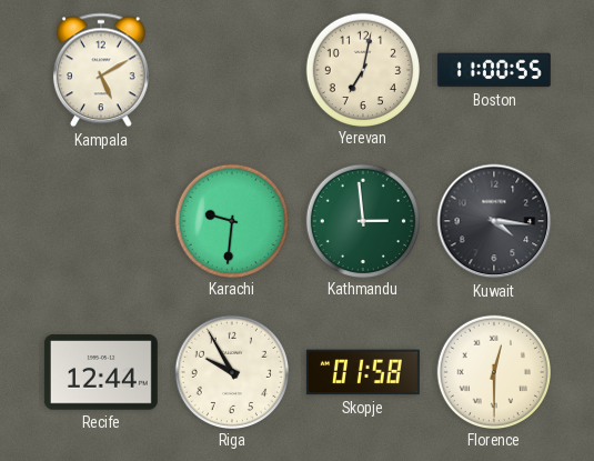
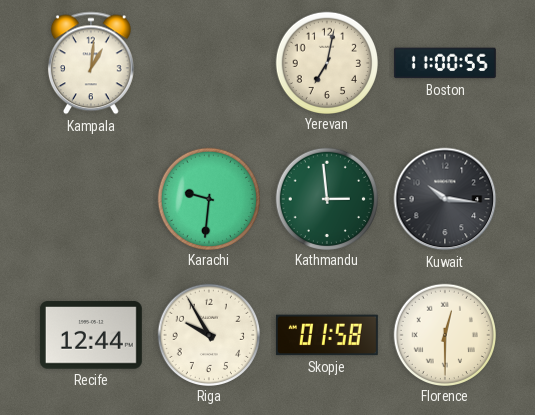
Kampala: 5:10 -> 1:01
Kuwait: 4:16 -> 10:16
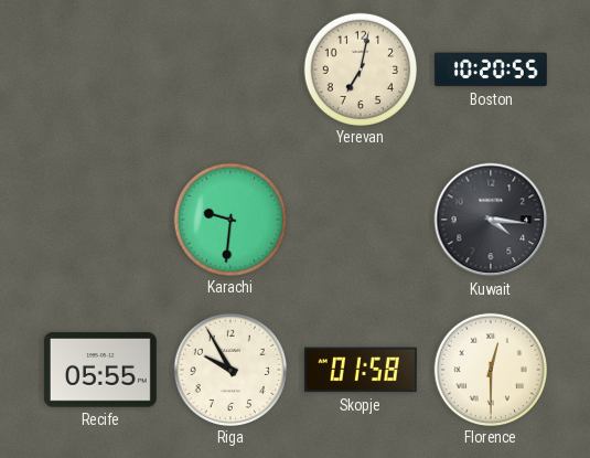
Kampala: 1:01 -> none
Boston: 11:00 -> 10:20
Kathmandu: 2:59 -> none
Kuwait: 10:16 -> 4:16
Recife: 12:44 -> 05:55
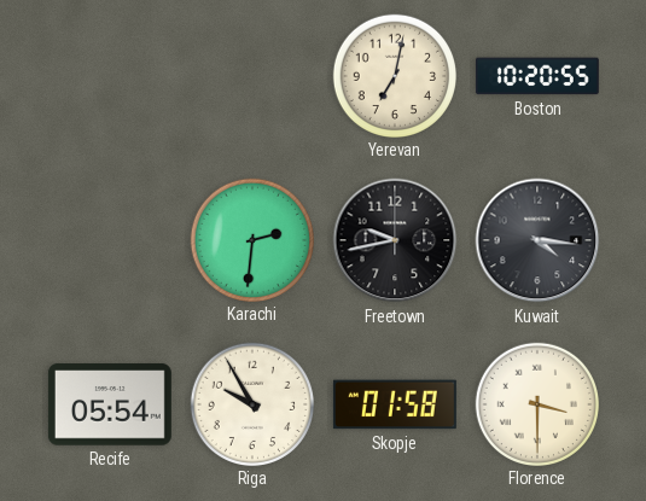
Karachi: 9:31 -> 2:31
Freetown: none -> 9:43
Recife: 05:55 -> 05:54
Florence: 12:30 -> 3:30
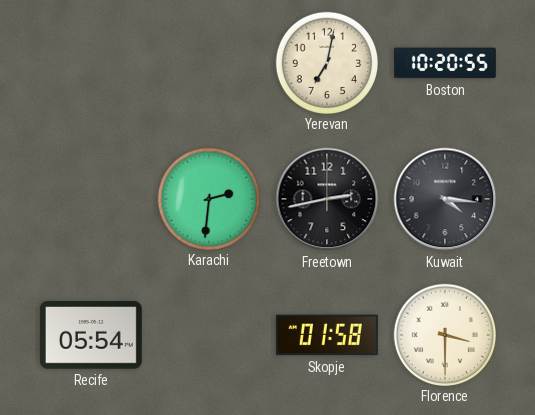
Freetown: 9:43 -> 2:43
Riga: 9:55 -> none
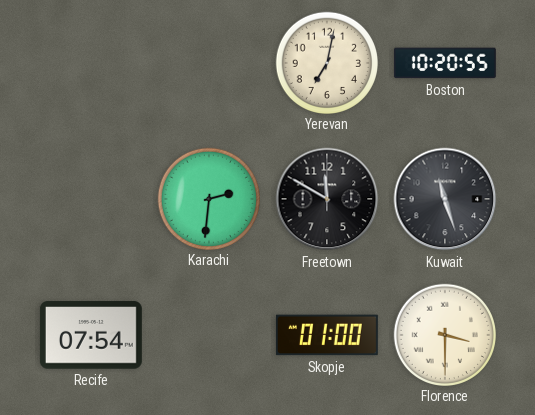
Freetown: 2:43 -> 11:50
Kuwait: 4:16 -> 11:27
Recife: 05:54 -> 07:54
Skopje: 01:58 -> 01:00
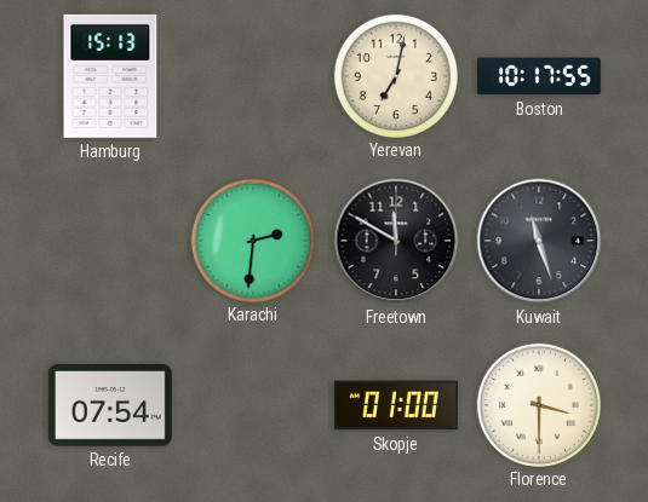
Hamburg: none -> 15:13
Boston: 10:20 -> 10:17
